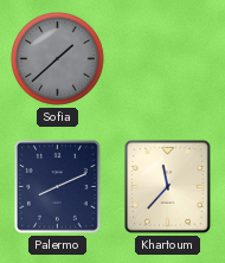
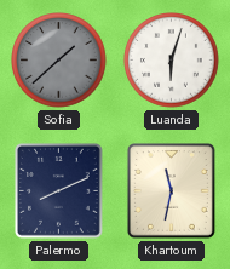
Luanda: none -> 6:03
Khartoum: 11:37 -> 11:32
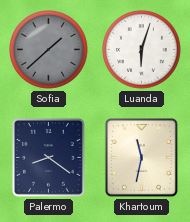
Palermo: 8:11 -> 8:21
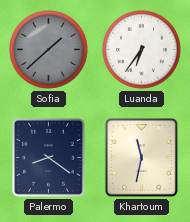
Luanda: 6:03 -> 6:36
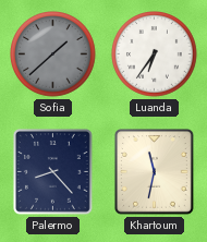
Palermo: 8:21 -> 8:23
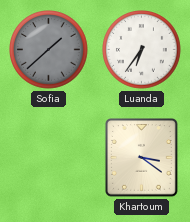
Palermo: 8:23 -> none
Khartoum: 11:32 -> 3:21
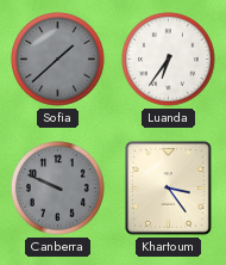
Canberra: none -> 9:49
Khartoum: 3:21 -> 3:24
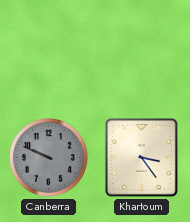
Sofia: 1:38 -> none
Luanda: 6:36 -> none
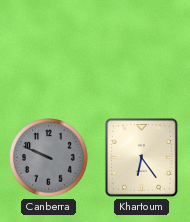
Khartoum: 3:24 -> 6:24
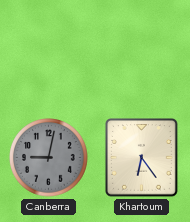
Canberra: 9:49 -> 9:02
